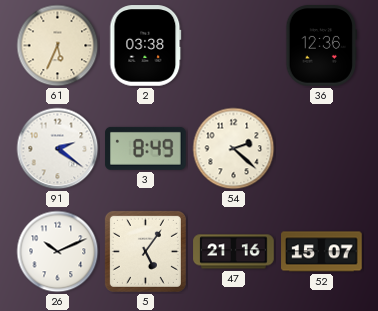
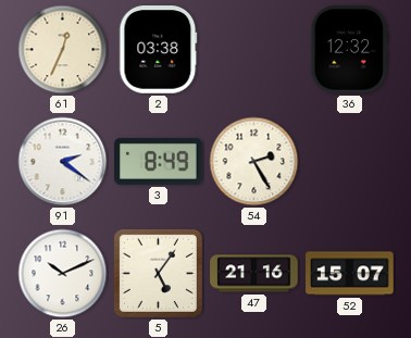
61: 5:34 -> 12:34
36: 12:36 -> 12:32
54: 2:22 -> 2:25
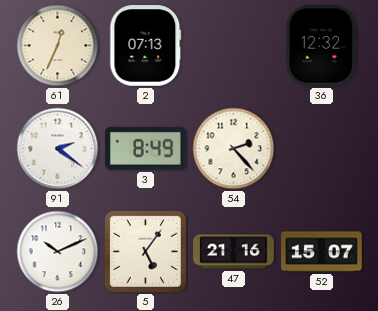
2: 03:38 -> 07:13
54: 2:25 -> 2:23
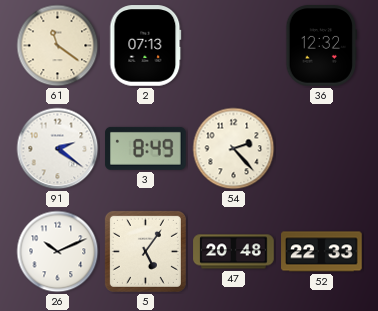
61: 12:34 -> 11:21
47: 21:16 -> 20:48
52: 15:07 -> 22:33
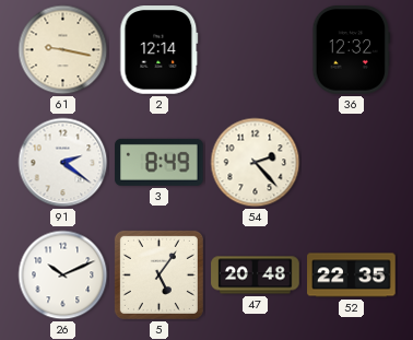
61: 11:21 -> 9:17
2: 07:13 -> 12:14
52: 22:33 -> 22:35
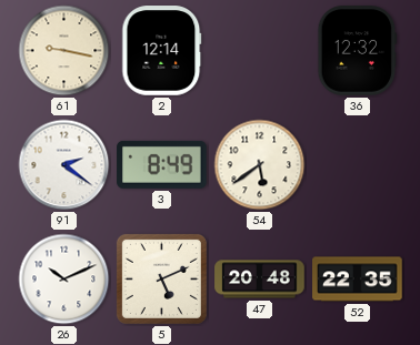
54: 2:23 -> 5:39
5: 5:06 -> 5:11
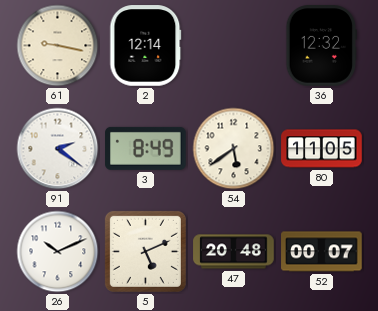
80: none -> 11:05
52: 22:35 -> 00:07
